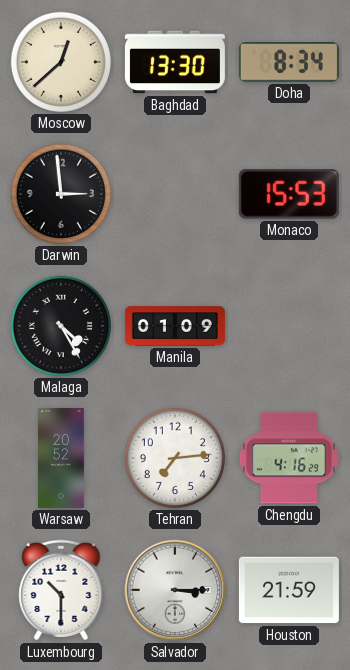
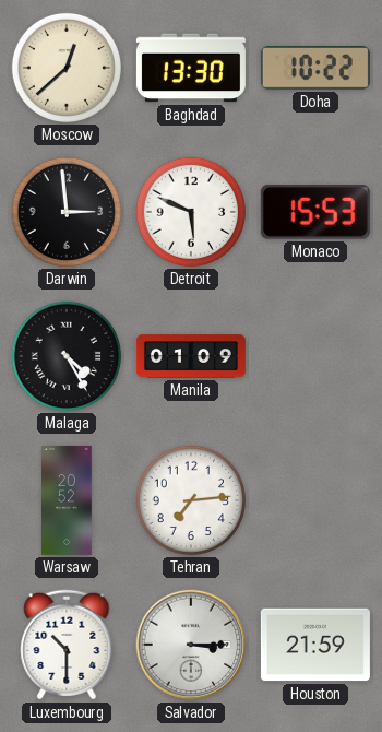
Doha: 8:34 -> 10:22
Detroit: none -> 5:49
Chengdu: 4:16 -> none
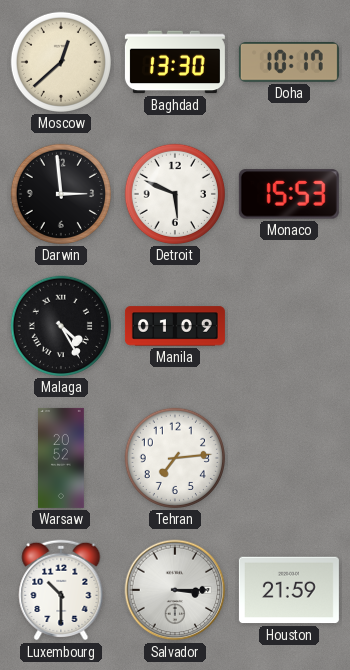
Doha: 10:22 -> 10:17
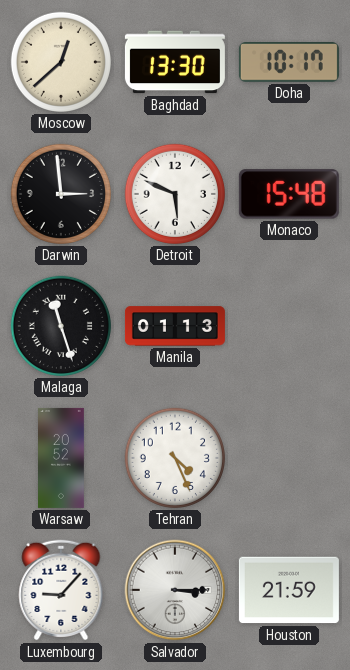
Monaco: 15:53 -> 15:48
Malaga: 4:25 -> 11:27
Manila: 01:09 -> 01:13
Tehran: 7:14 -> 4:26
Luxembourg: 10:30 -> 9:07
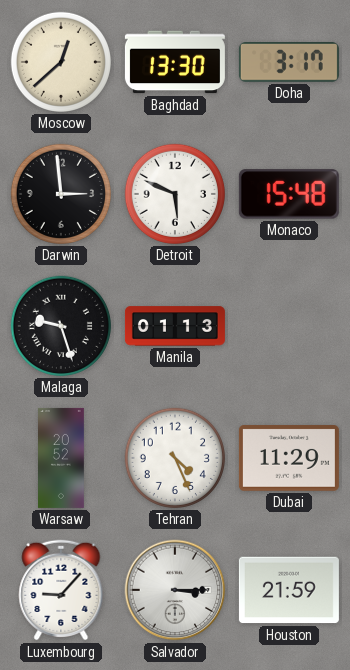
Doha: 10:17 -> 3:17
Malaga: 11:27 -> 9:27
Dubai: none -> 11:29
